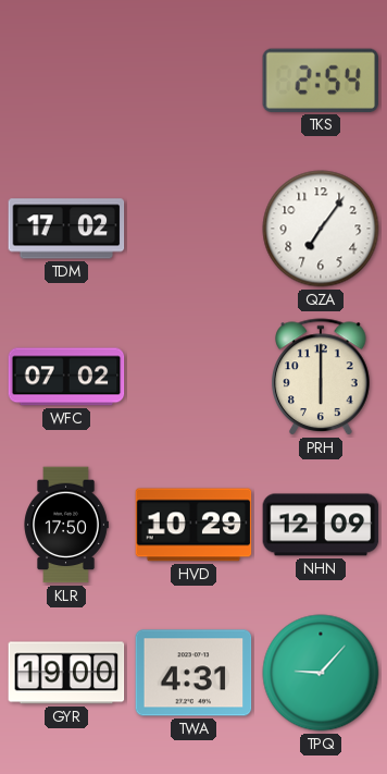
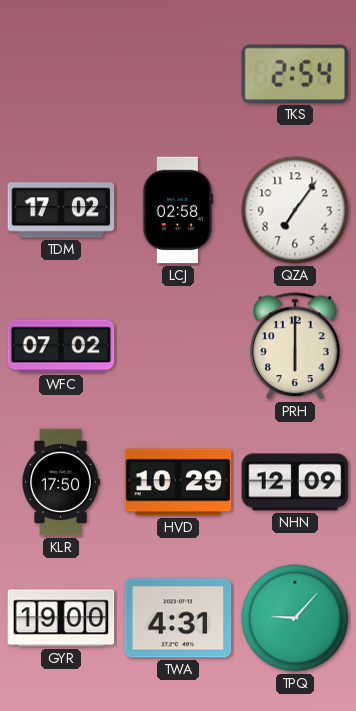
LCJ: none -> 02:58
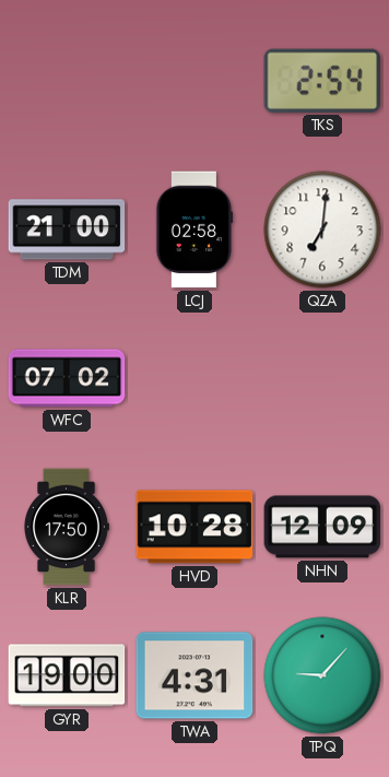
TDM: 17:02 -> 21:00
QZA: 7:06 -> 7:01
PRH: 6:00 -> none
HVD: 10:29 -> 10:28
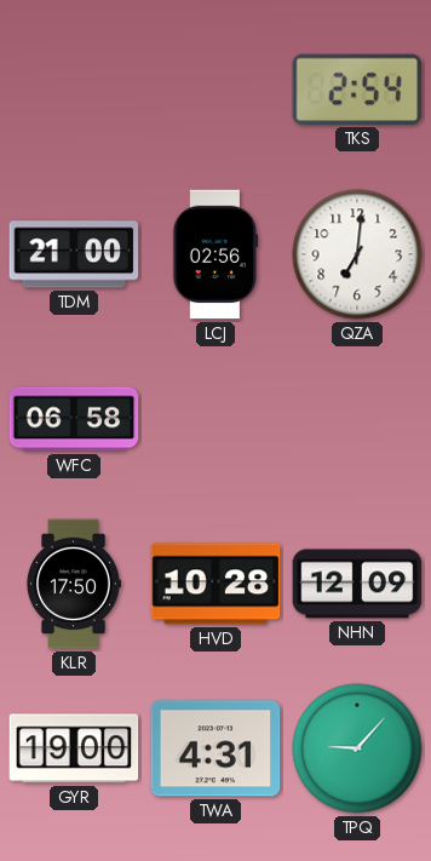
LCJ: 02:58 -> 02:56
WFC: 07:02 -> 06:58
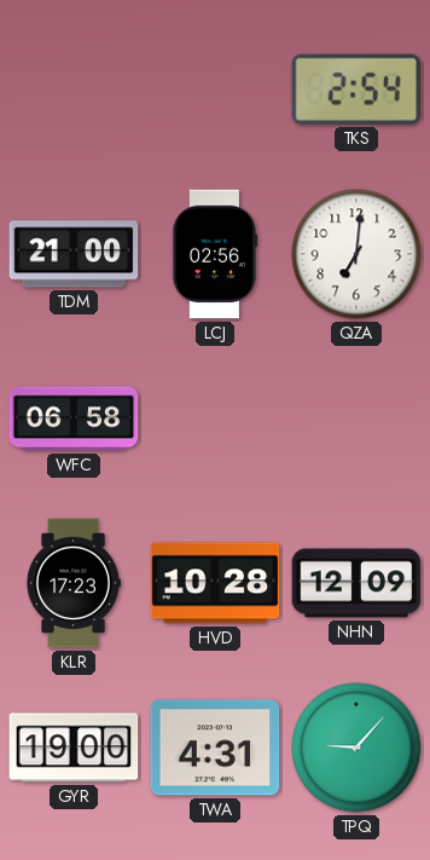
KLR: 17:50 -> 17:23
